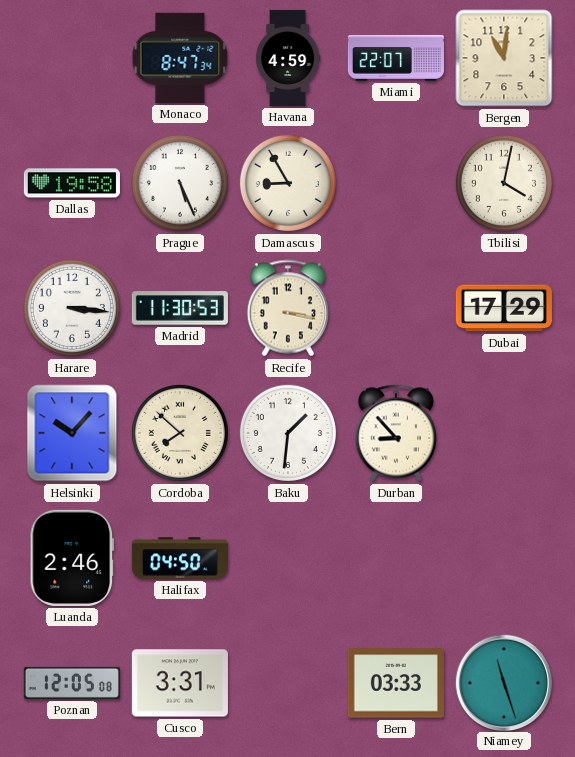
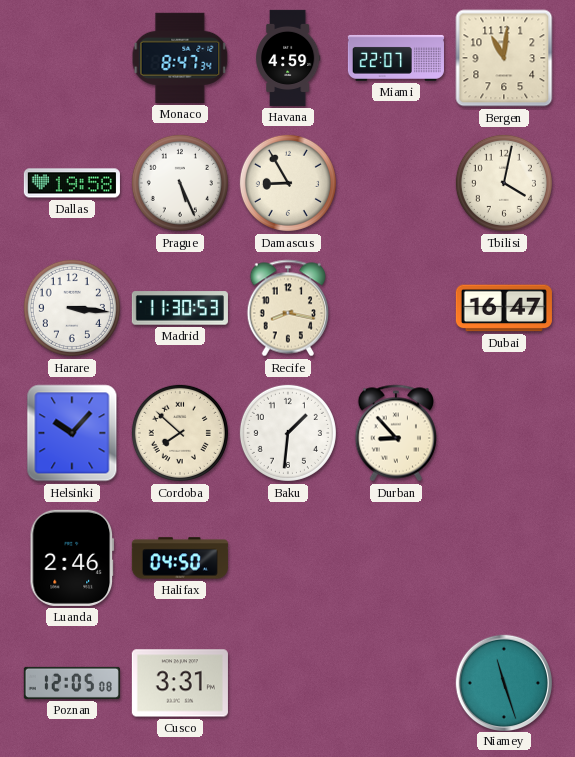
Recife: 3:17 -> 8:17
Dubai: 17:29 -> 16:47
Bern: 03:33 -> none
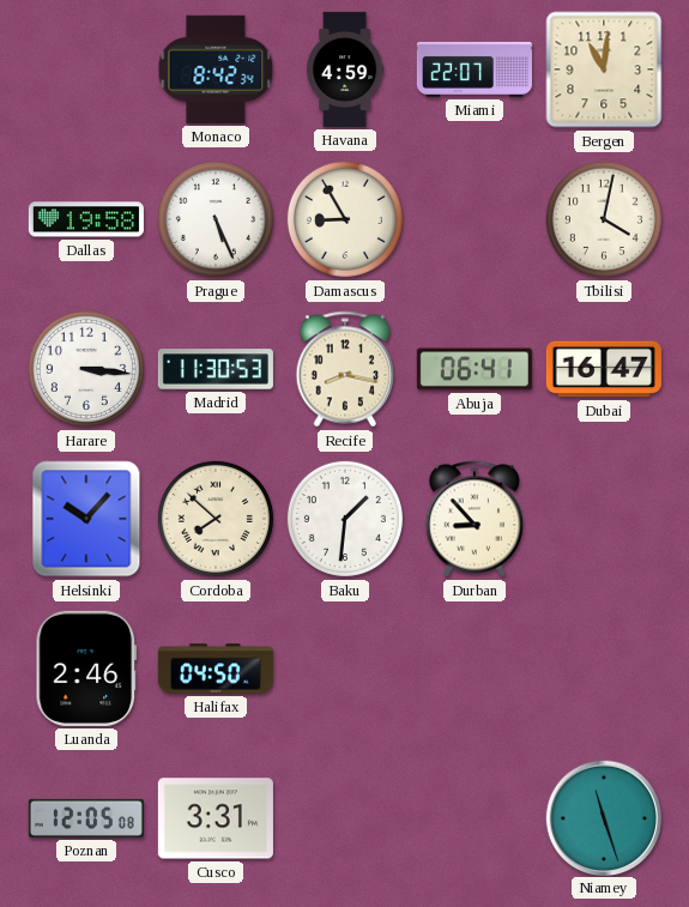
Monaco: 8:47 -> 8:42
Abuja: none -> 06:41
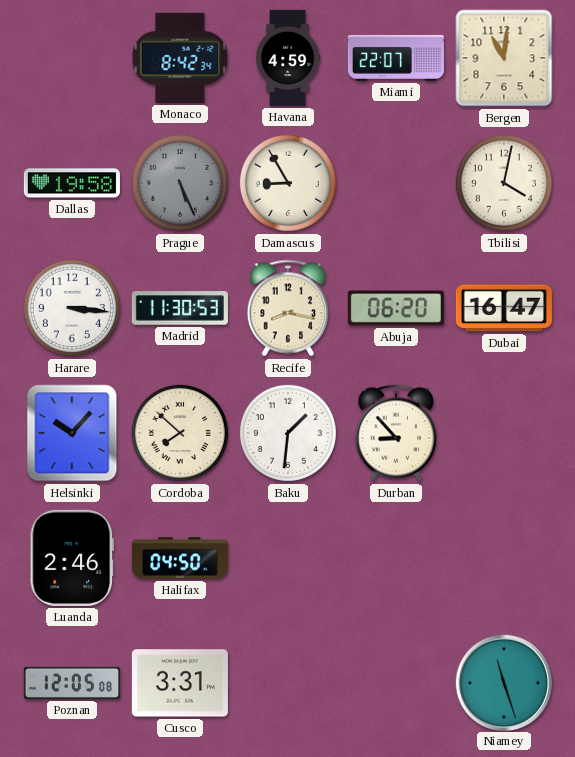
Prague dial: white -> grey
Abuja: 06:41 -> 06:20
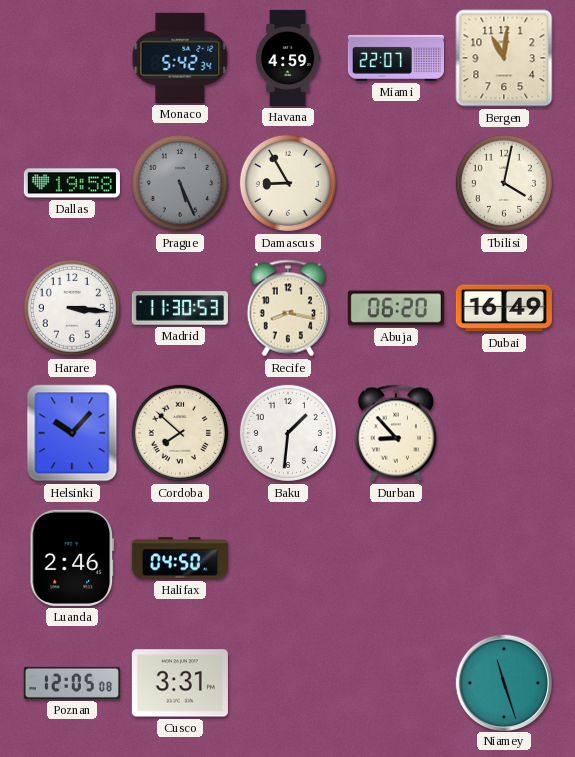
Monaco: 8:42 -> 5:42
Dubai: 16:47 -> 16:49
